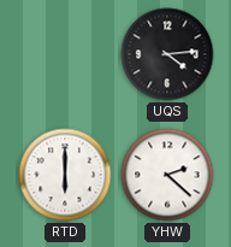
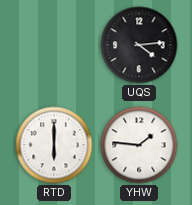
YHW: 2:22 -> 1:46
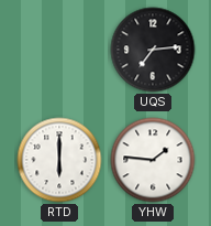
UQS: 4:14 -> 7:14
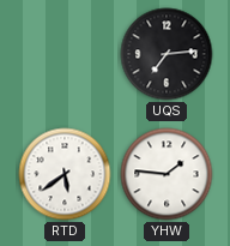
RTD: 6:00 -> 5:39
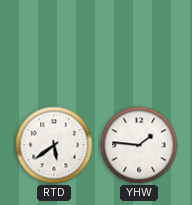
UQS: 7:14 -> none
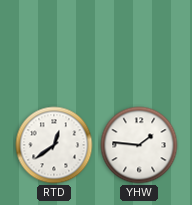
RTD: 5:39 -> 12:39
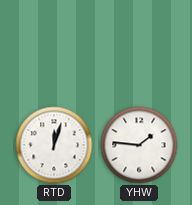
RTD: 12:39 -> 12:03
